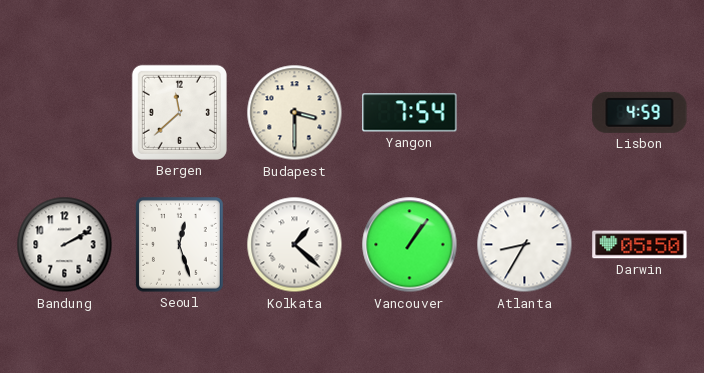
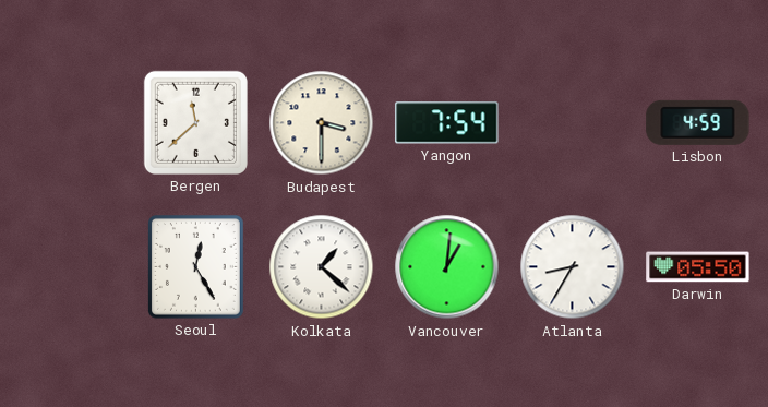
Bandung: 2:10 -> none
Seoul: 12:27 -> 12:25
Vancouver: 1:06 -> 1:01
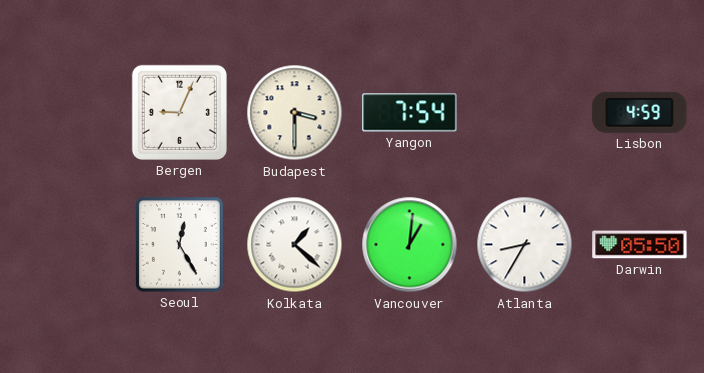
Bergen: 11:38 -> 9:04
